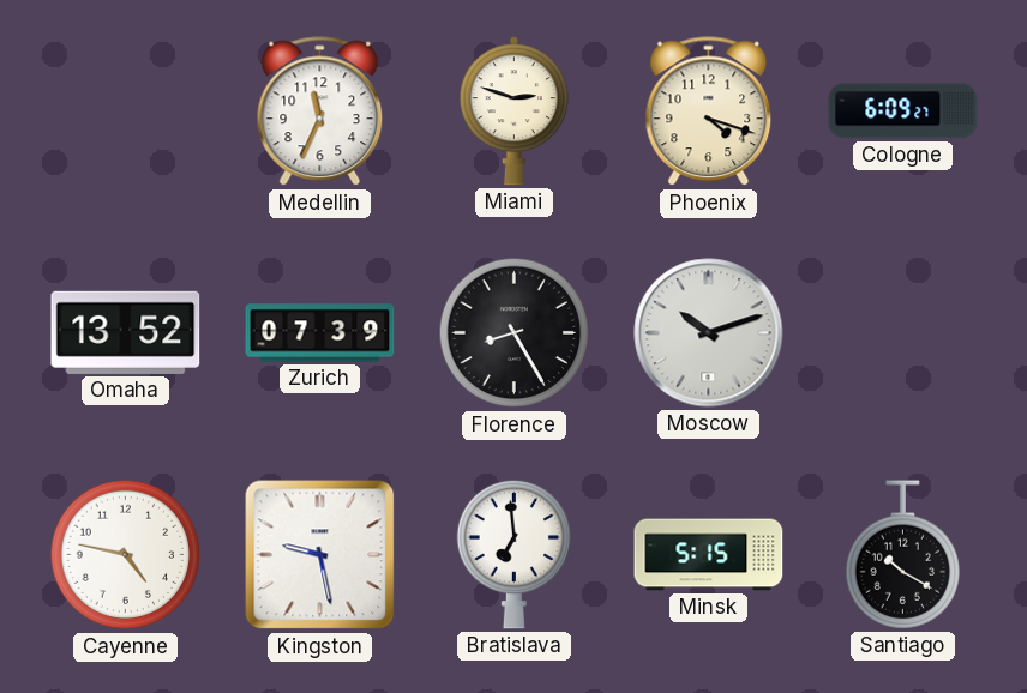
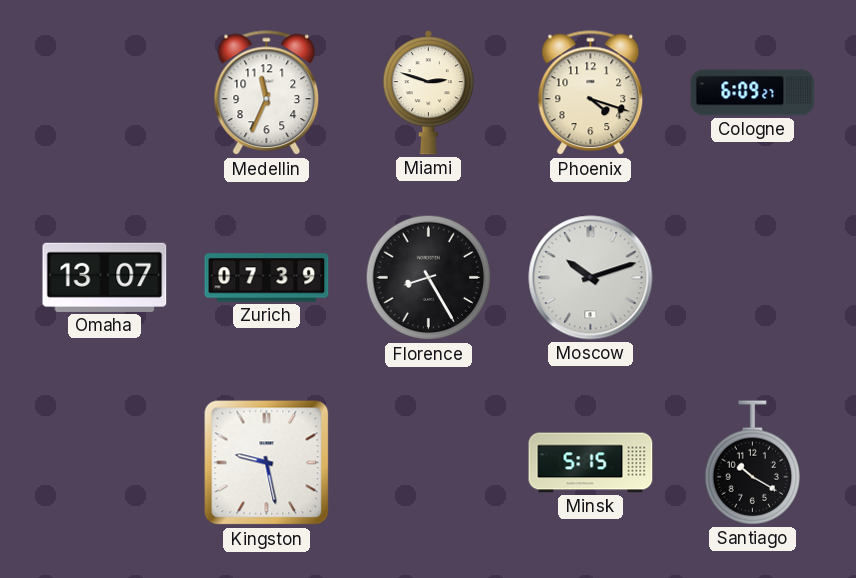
Omaha: 13:52 -> 13:07
Cayenne: 4:47 -> none
Bratislava: 6:59 -> none
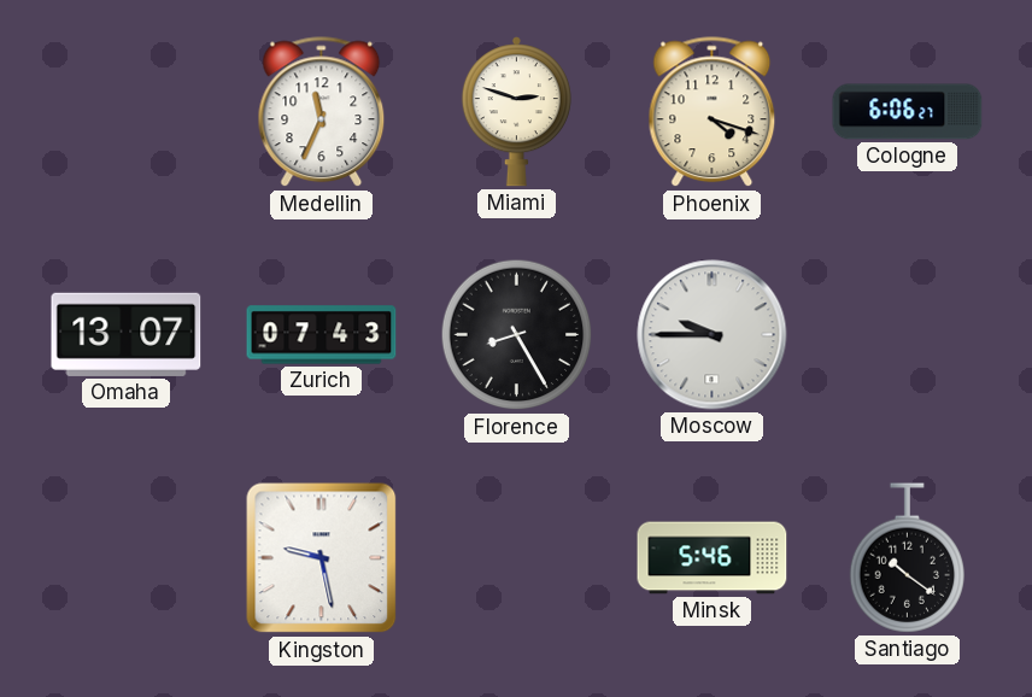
Cologne: 6:09 -> 6:06
Zurich: 07:39 -> 07:43
Moscow: 10:12 -> 9:45
Minsk: 5:15 -> 5:46
Santiago: 10:20 -> 10:21
